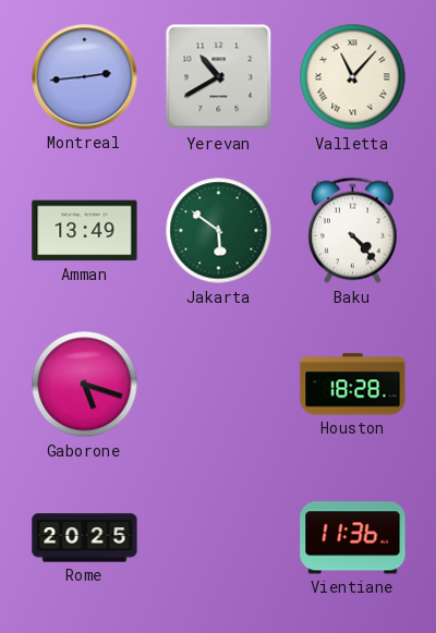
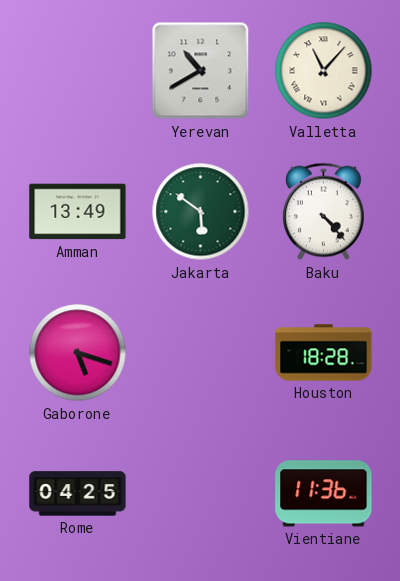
Montreal: 2:44 -> none
Rome: 20:25 -> 04:25
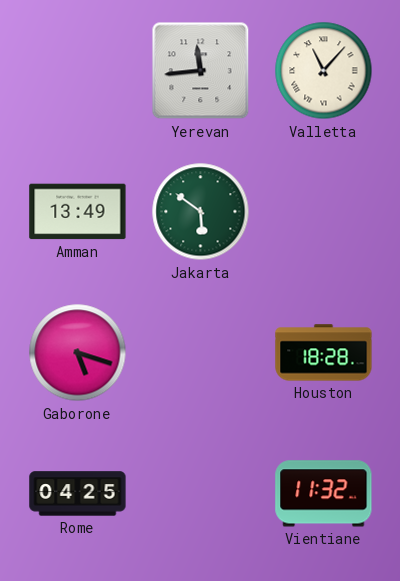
Yerevan: 10:40 -> 11:44
Baku: 4:23 -> none
Vientiane: 11:36 -> 11:32
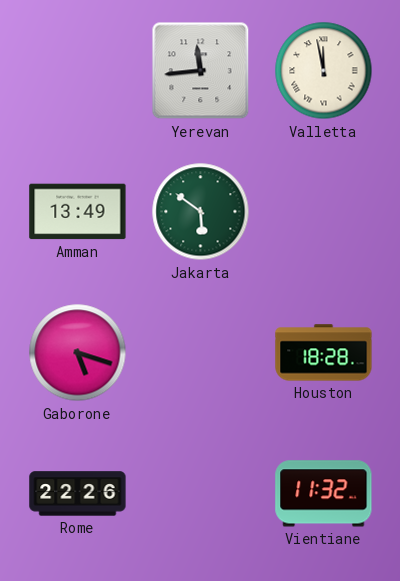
Valletta: 11:07 -> 11:58
Rome: 04:25 -> 22:26
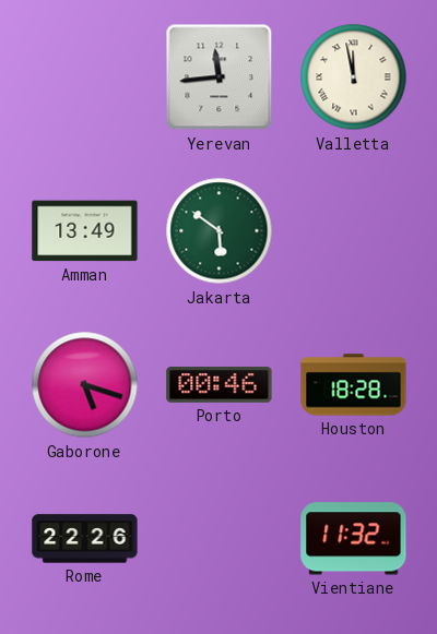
Porto: none -> 00:46
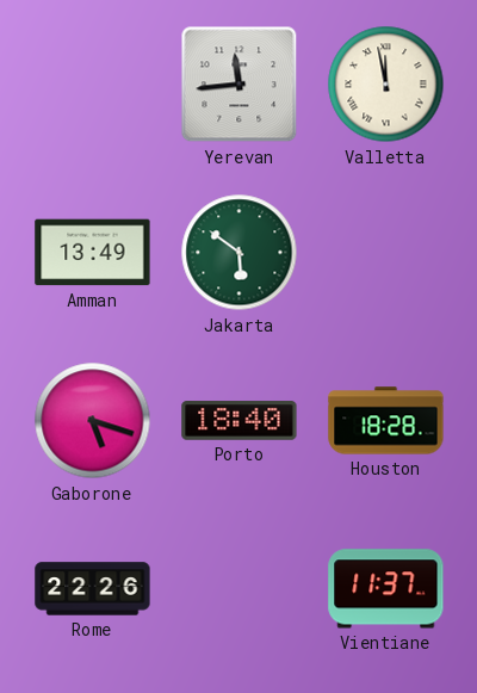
Porto: 00:46 -> 18:40
Vientiane: 11:32 -> 11:37
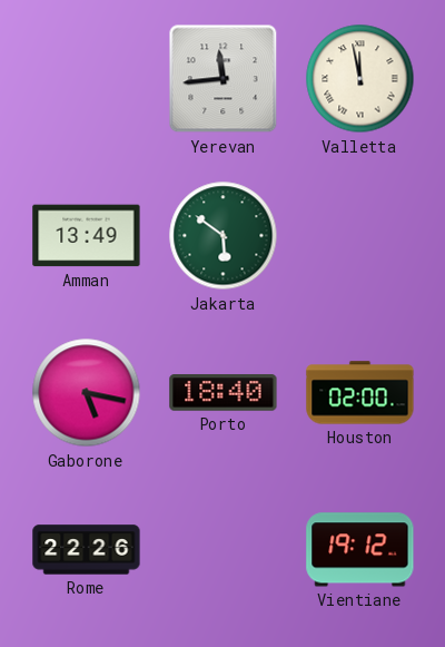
Gaborone: 5:18 -> 5:17
Houston: 18:28 -> 02:00
Vientiane: 11:37 -> 19:12
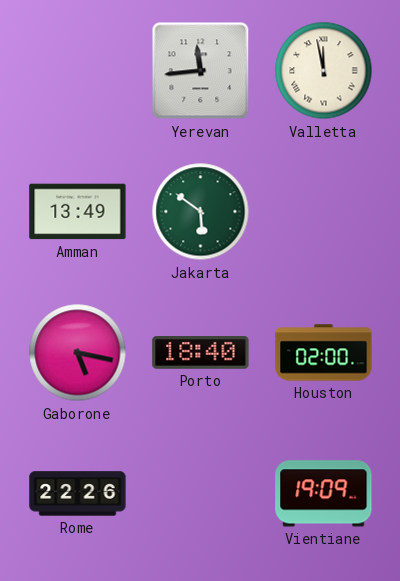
Vientiane: 19:12 -> 19:09
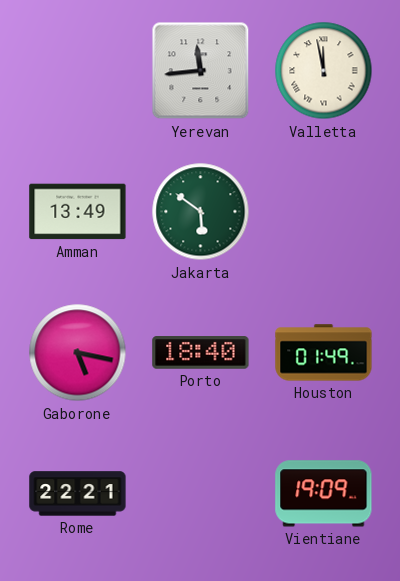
Houston: 02:00 -> 01:49
Rome: 22:26 -> 22:21
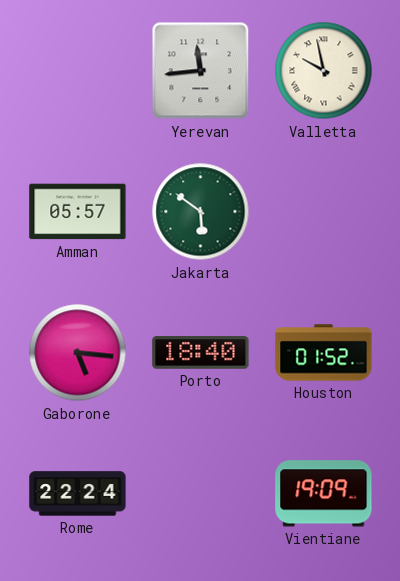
Valletta: 11:58 -> 9:58
Amman: 13:49 -> 05:57
Gaborone: 5:17 -> 5:16
Houston: 01:49 -> 01:52
Rome: 22:21 -> 22:24
